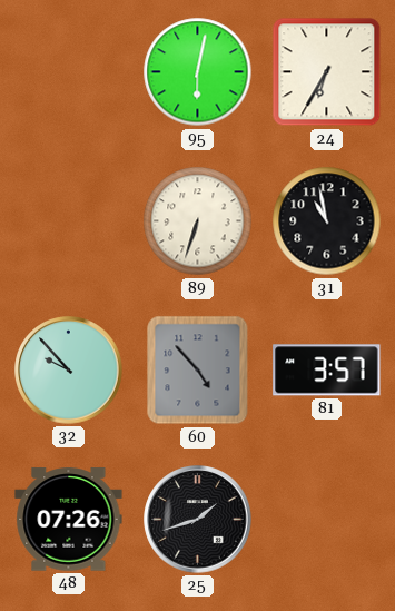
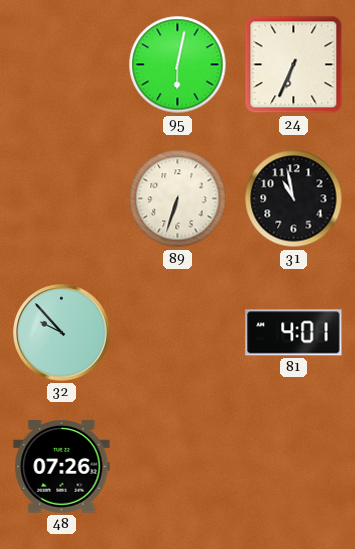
24: 6:35 -> 6:34
60: 4:53 -> none
81: 3:57 -> 4:01
25: 1:42 -> none
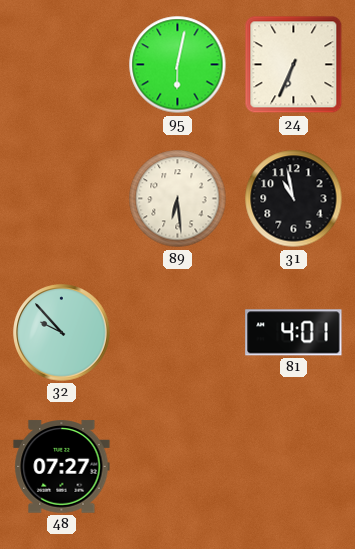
89: 6:33 -> 6:29
48: 07:26 -> 07:27
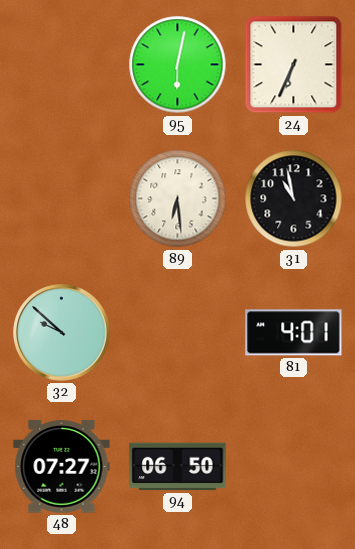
32: 9:53 -> 9:52
94: none -> 06:50
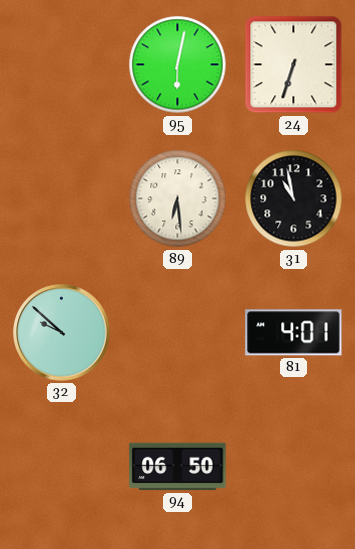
24: 6:34 -> 6:33
48: 07:27 -> none
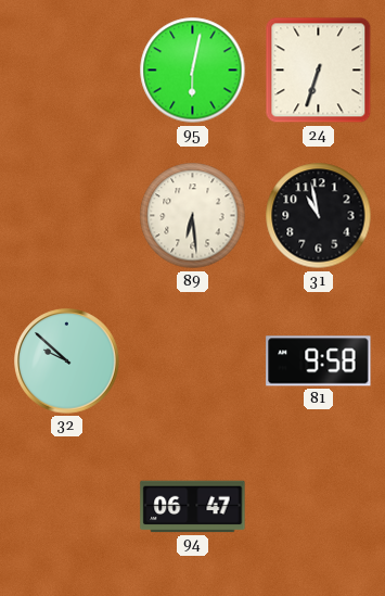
81: 4:01 -> 9:58
94: 06:50 -> 06:47
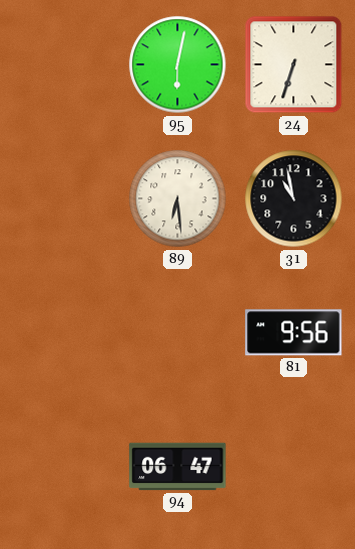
32: 9:52 -> none
81: 9:58 -> 9:56
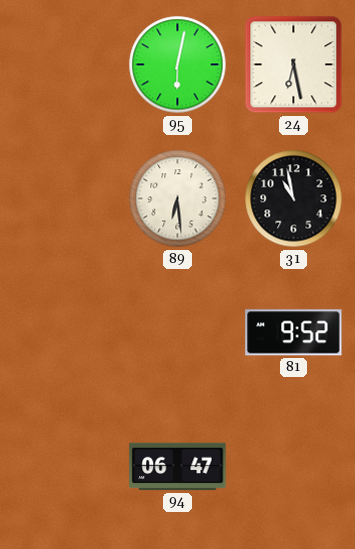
24: 6:33 -> 6:28
81: 9:56 -> 9:52
